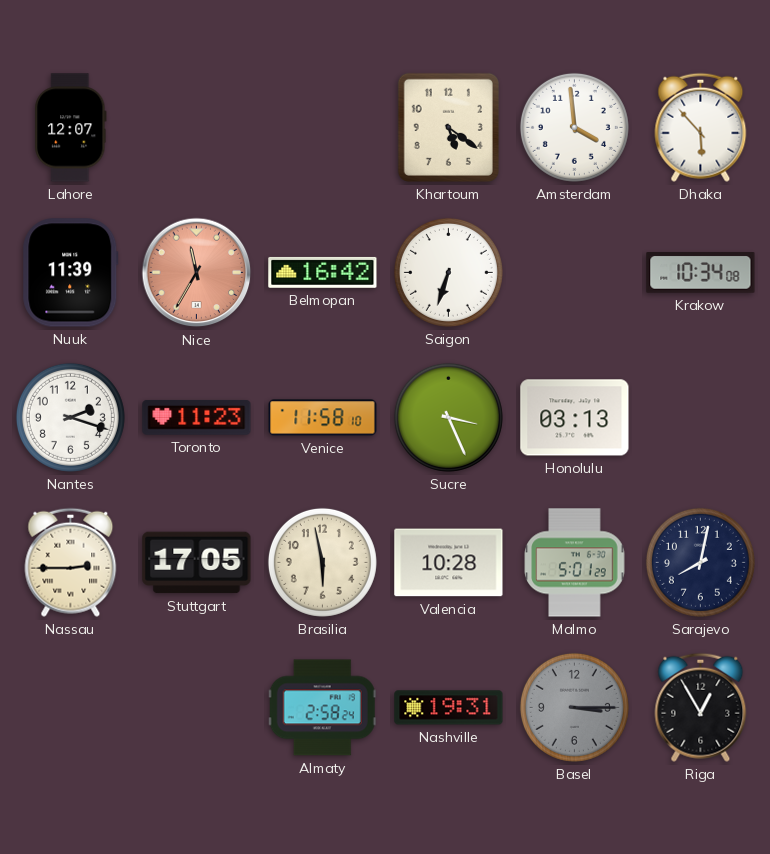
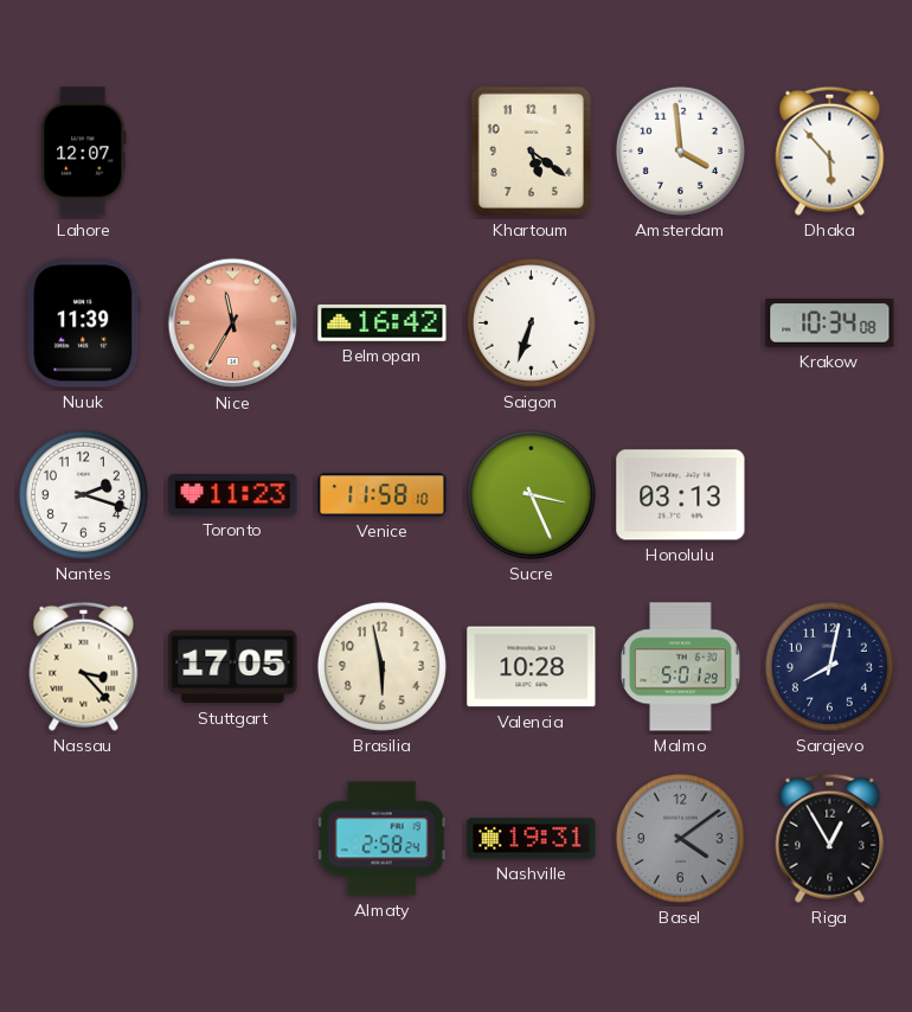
Nassau: 2:45 -> 3:23
Basel: 3:15 -> 4:09
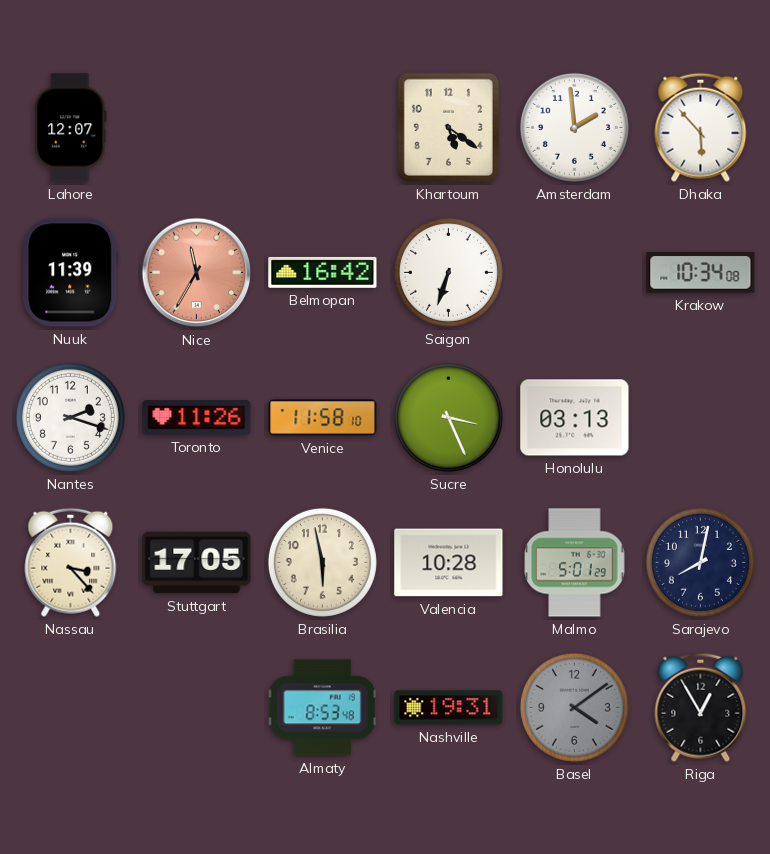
Amsterdam: 3:59 -> 1:59
Toronto: 11:23 -> 11:26
Almaty: 2:58 -> 8:53
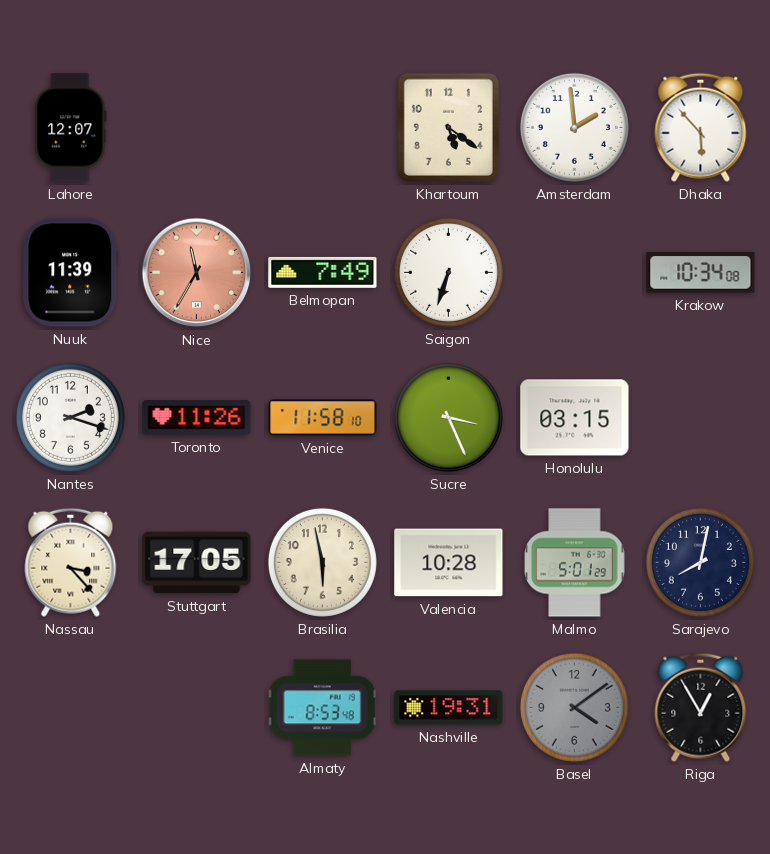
Belmopan: 16:42 -> 7:49
Honolulu: 03:13 -> 03:15
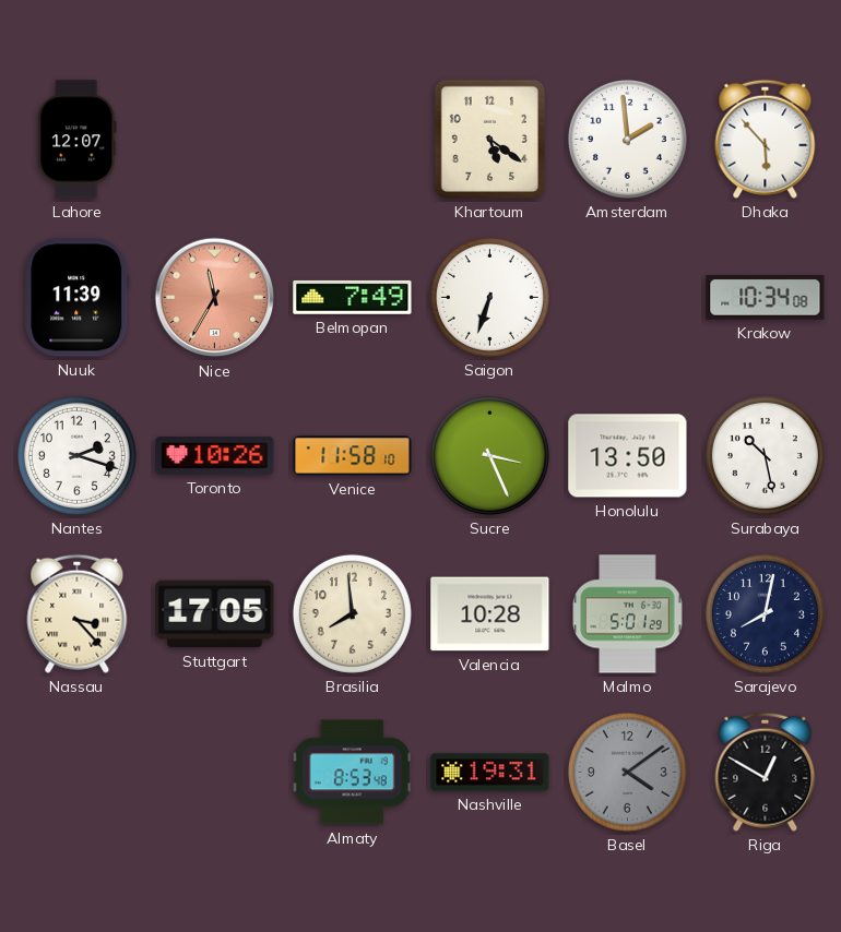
Toronto: 11:26 -> 10:26
Honolulu: 03:15 -> 13:50
Surabaya: none -> 10:28
Brasilia: 5:58 -> 7:59
Riga: 12:55 -> 12:50
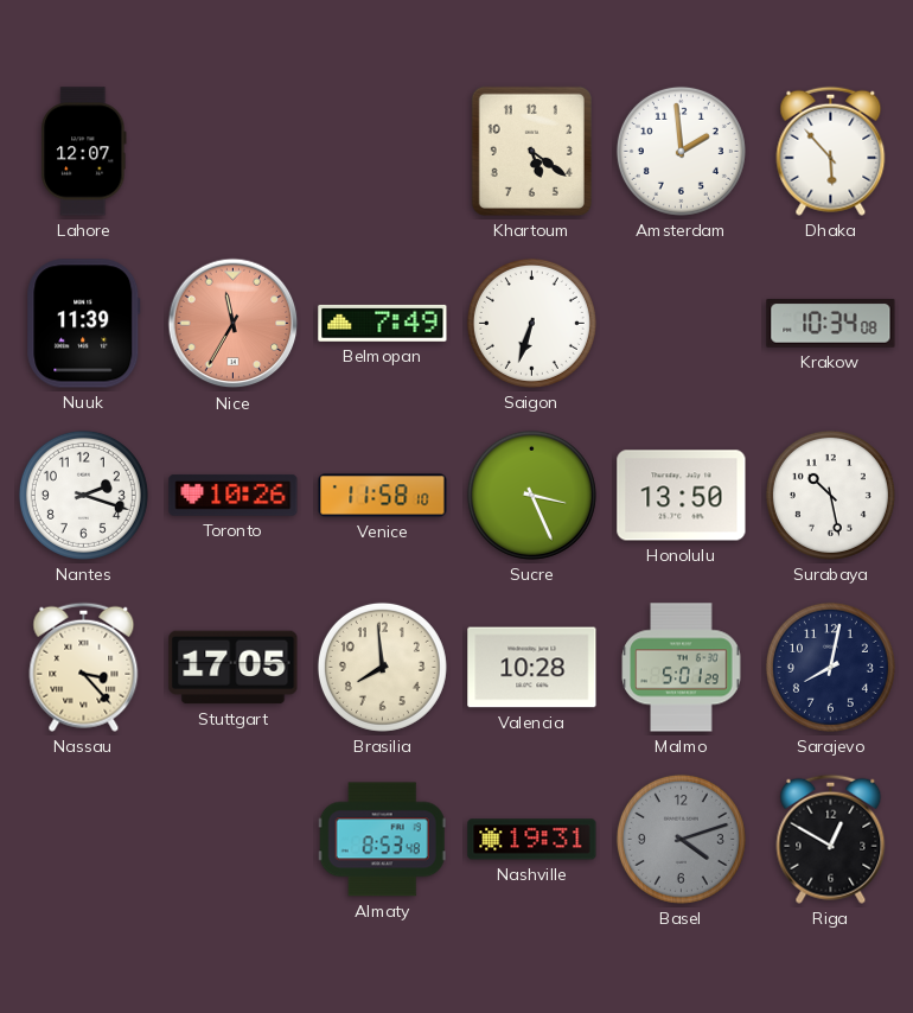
Basel: 4:09 -> 4:12
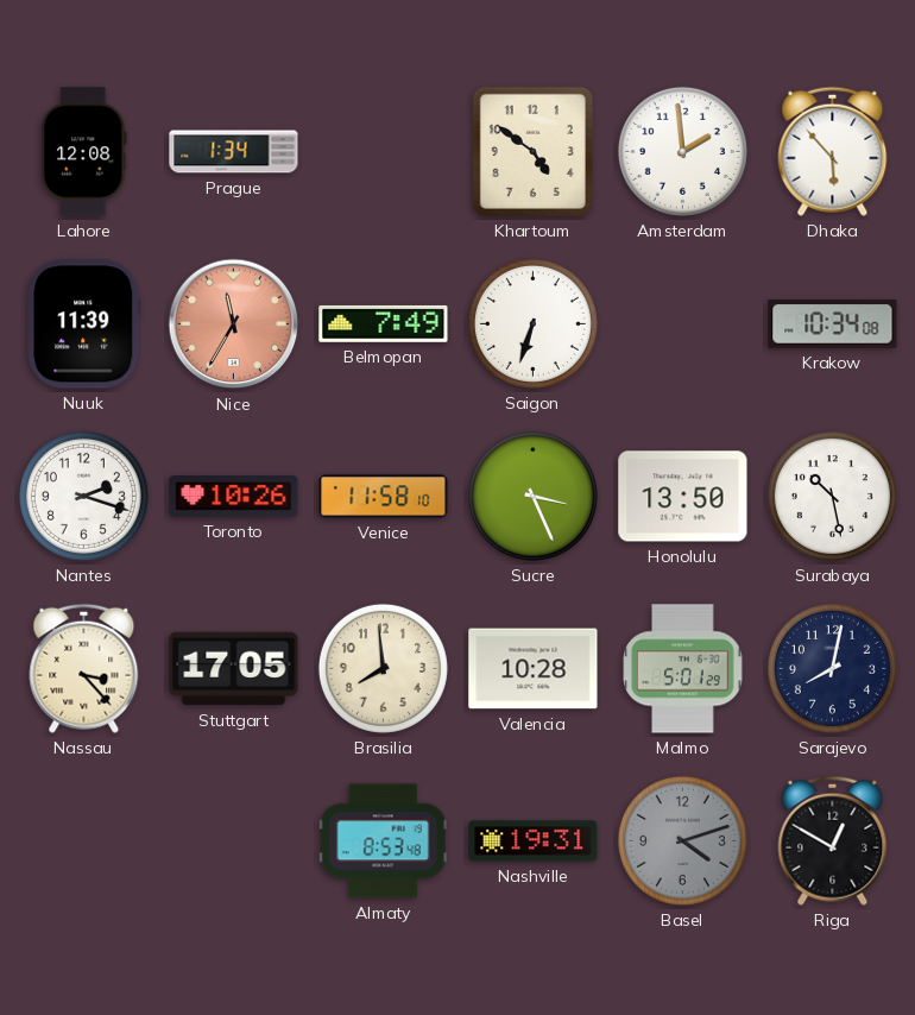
Lahore: 12:07 -> 12:08
Prague: none -> 1:34
Khartoum: 5:21 -> 4:51
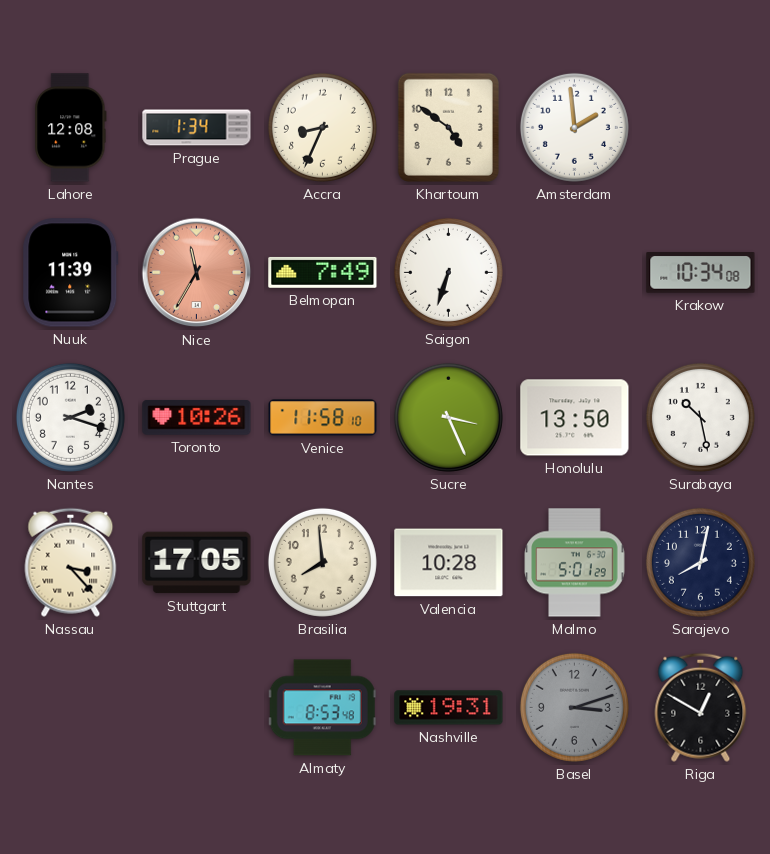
Accra: none -> 8:34
Dhaka: 5:53 -> none
Basel: 4:12 -> 3:12
